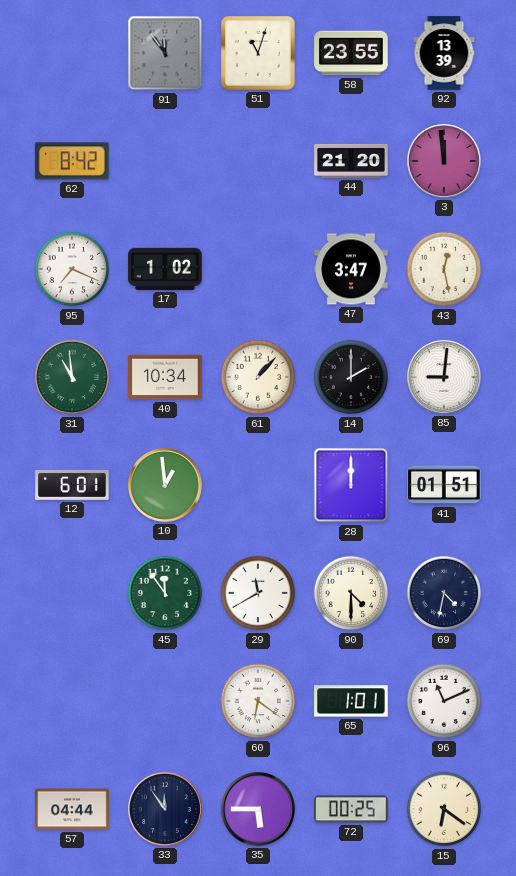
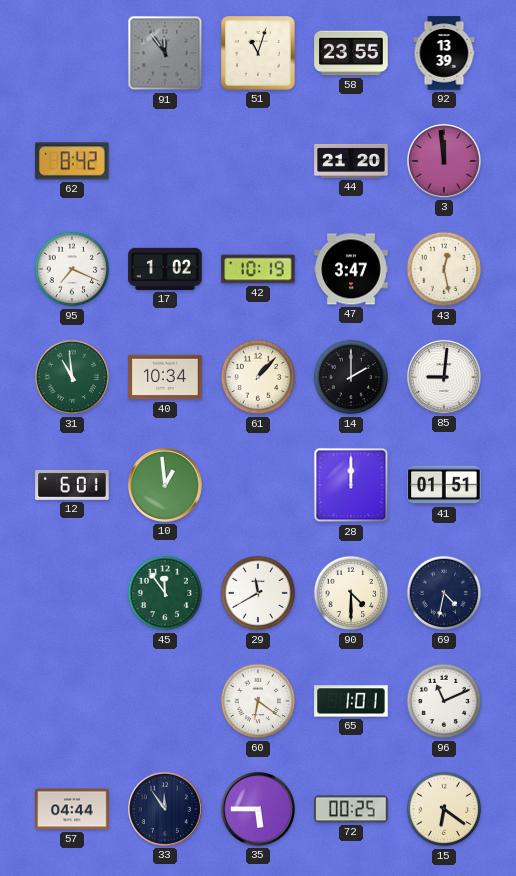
42: none -> 10:19
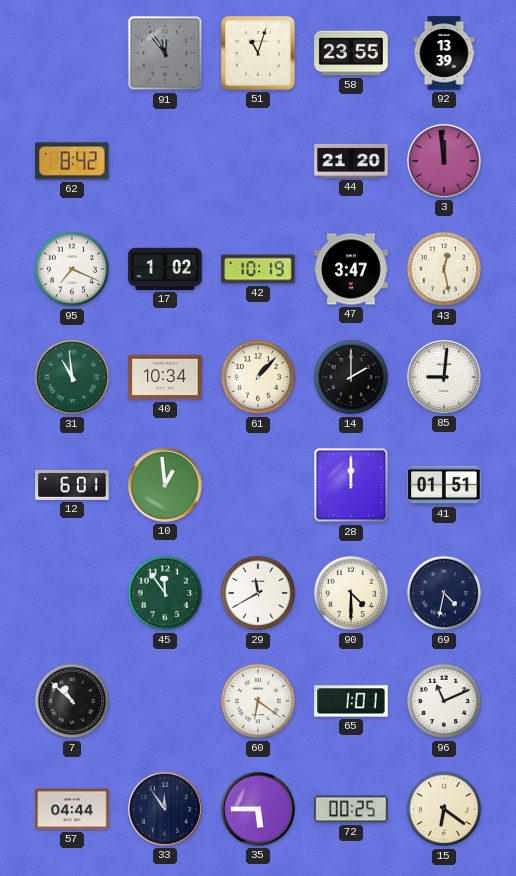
7: none -> 10:52
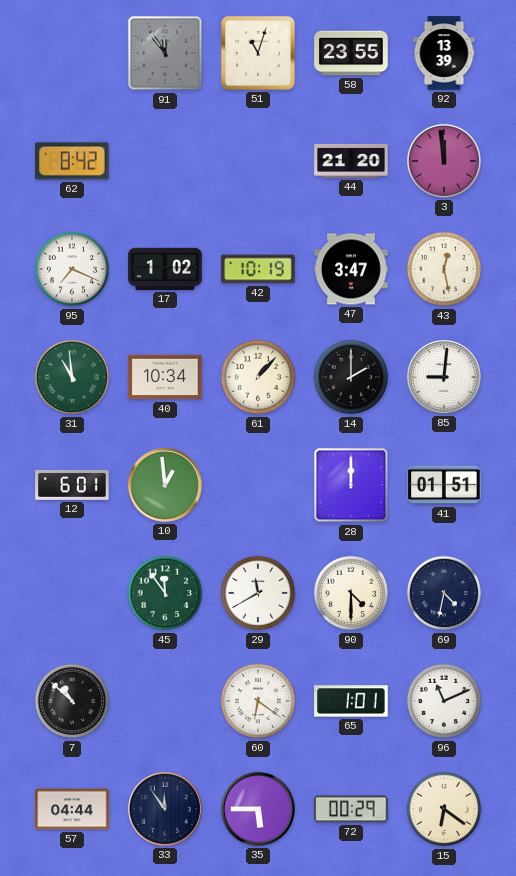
72: 00:25 -> 00:29
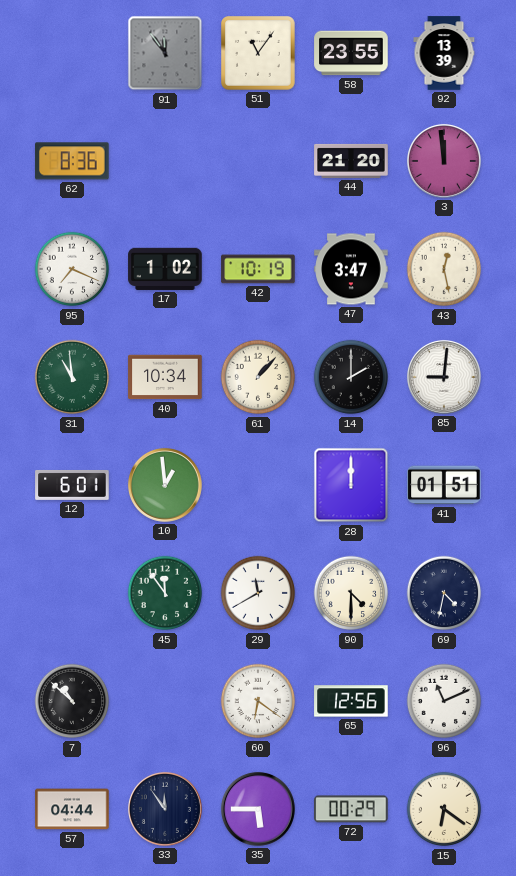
51: 11:03 -> 11:06
62: 8:42 -> 8:36
65: 1:01 -> 12:56
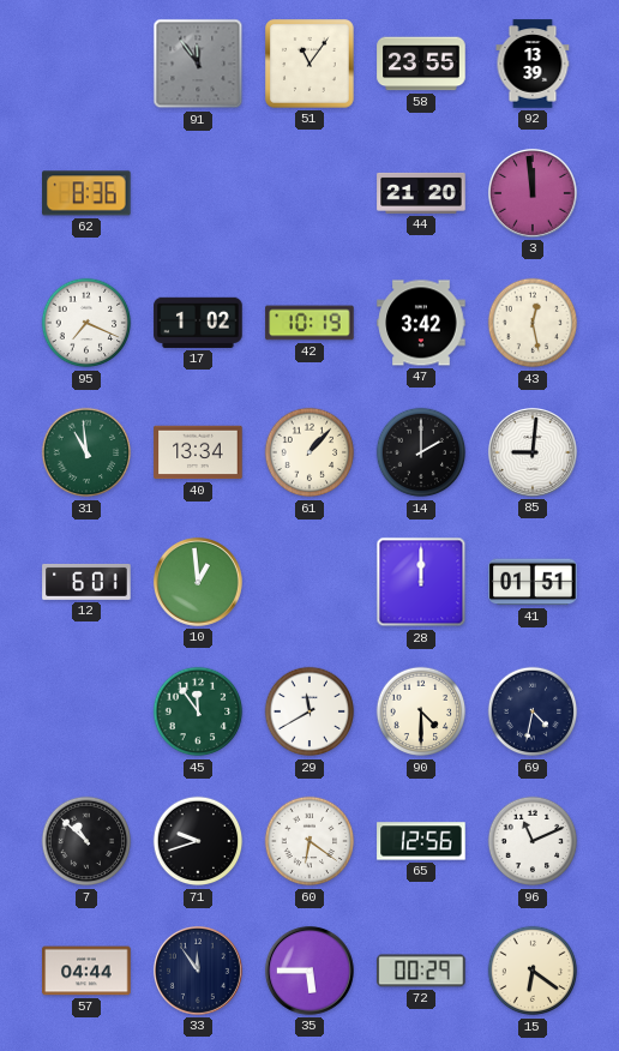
47: 3:47 -> 3:42
40: 10:34 -> 13:34
71: none -> 9:42
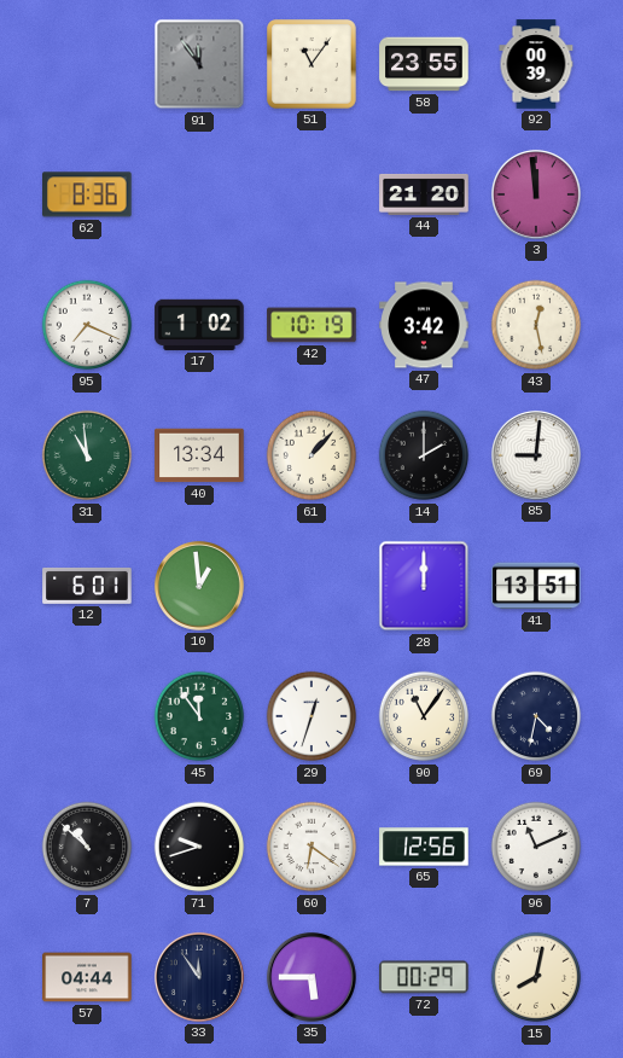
92: 13:39 -> 00:39
41: 01:51 -> 13:51
29: 11:40 -> 12:33
90: 4:30 -> 11:06
15: 6:21 -> 8:02
